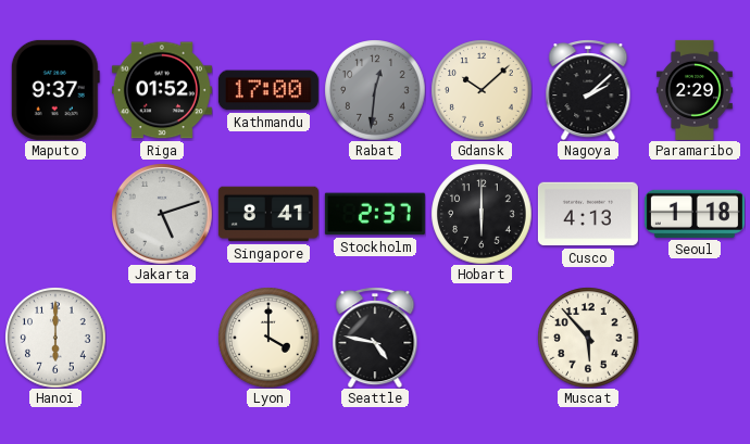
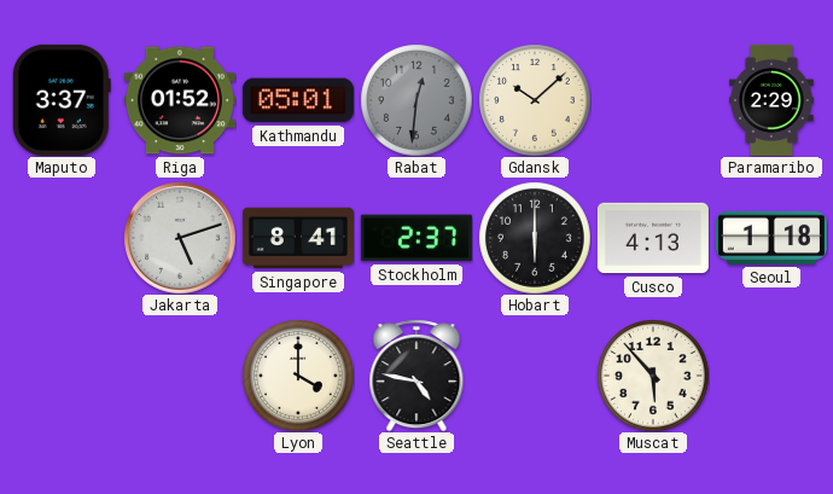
Maputo: 9:37 -> 3:37
Kathmandu: 17:00 -> 05:01
Nagoya: 2:08 -> none
Hanoi: 6:00 -> none
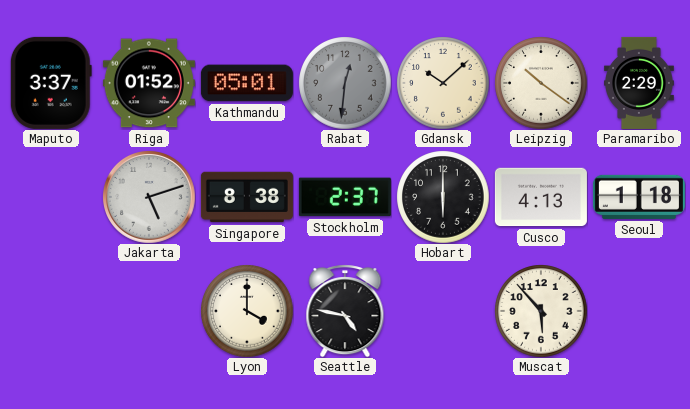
Leipzig: none -> 10:21
Singapore: 8:41 -> 8:38
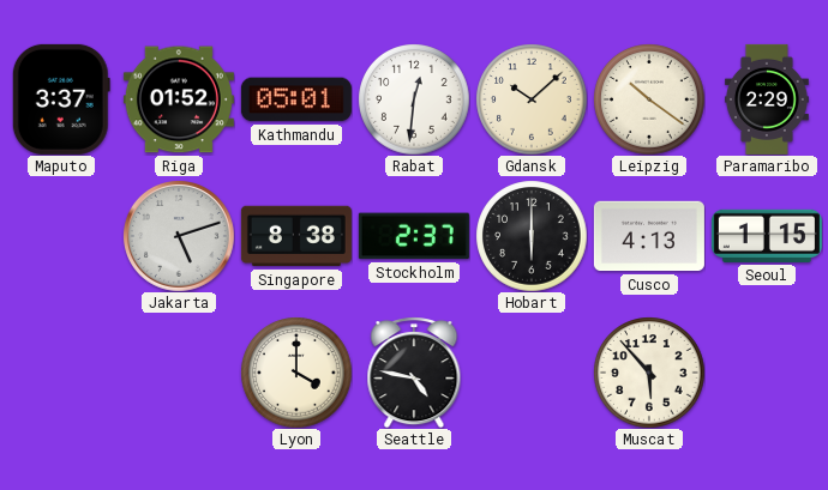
Rabat dial: grey -> white
Seoul: 1:18 -> 1:15
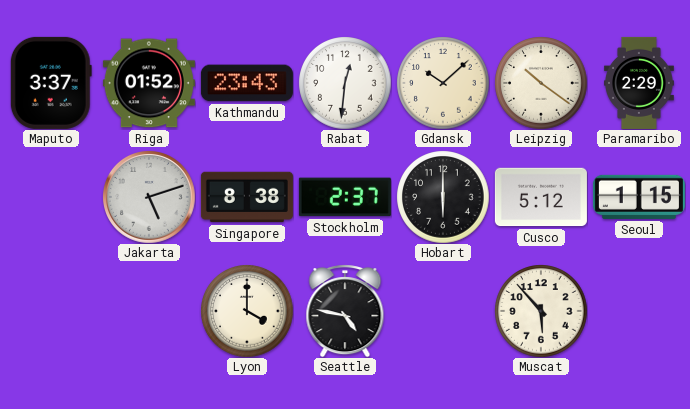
Kathmandu: 05:01 -> 23:43
Cusco: 4:13 -> 5:12
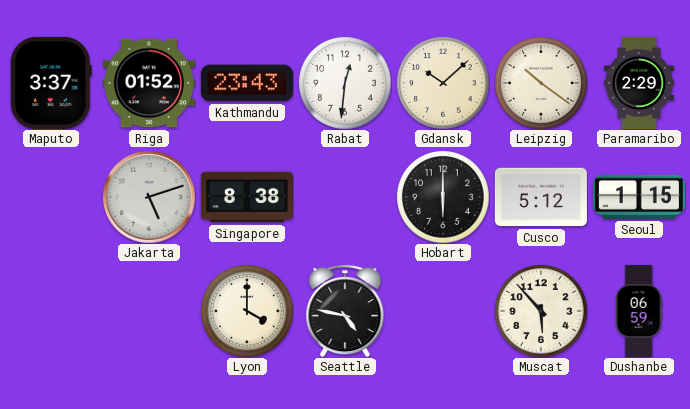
Stockholm: 2:37 -> none
Dushanbe: none -> 06:59
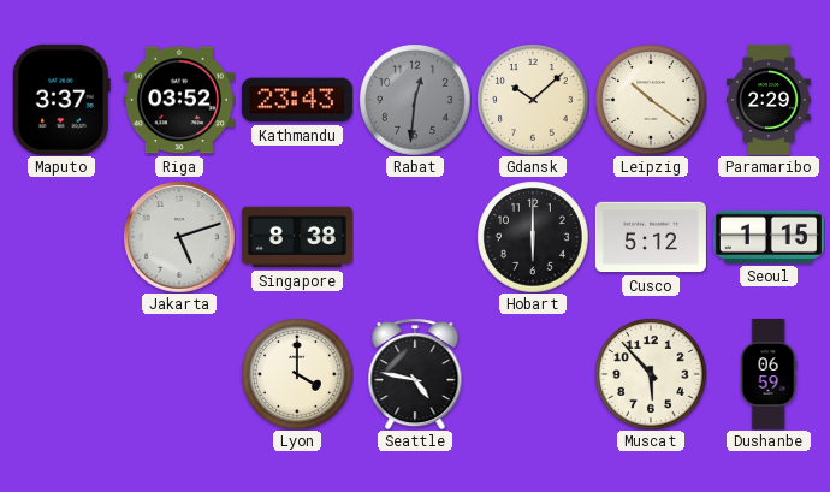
Riga: 01:52 -> 03:52
Rabat dial: white -> grey
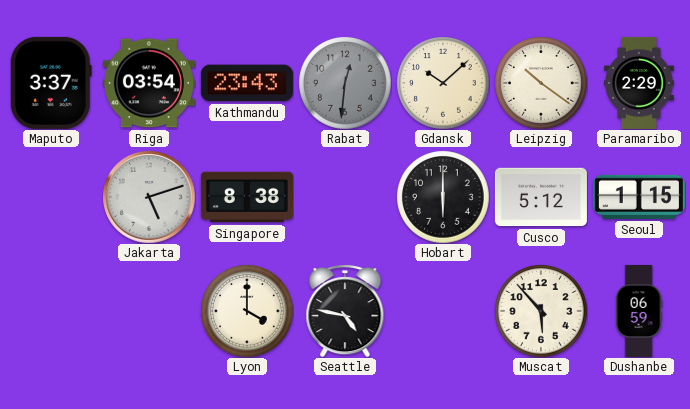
Riga: 03:52 -> 03:54
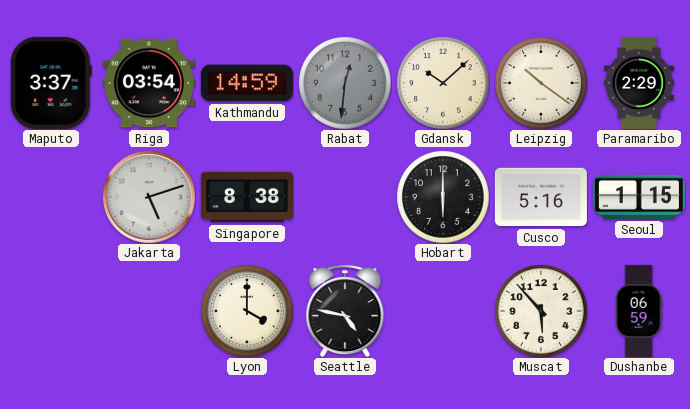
Kathmandu: 23:43 -> 14:59
Cusco: 5:12 -> 5:16
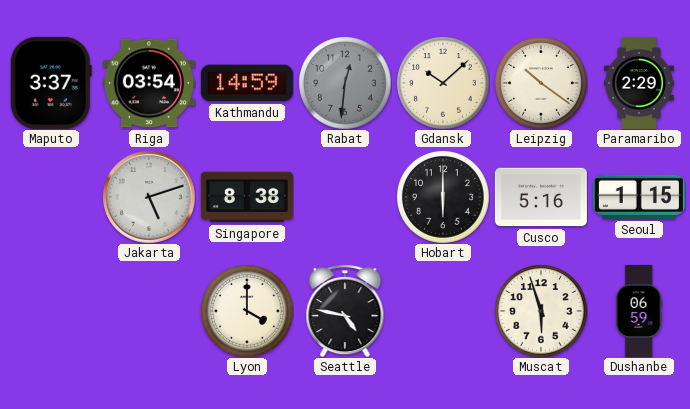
Muscat: 5:53 -> 5:57
